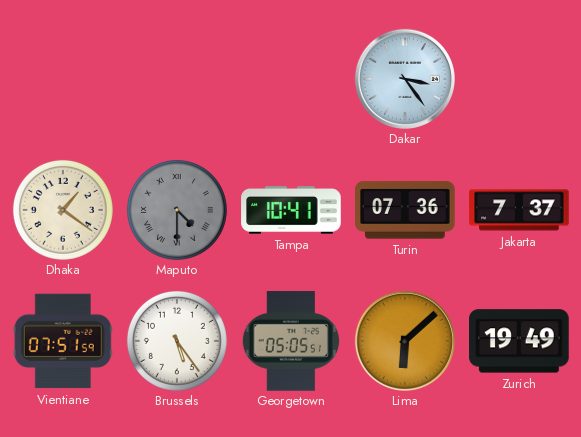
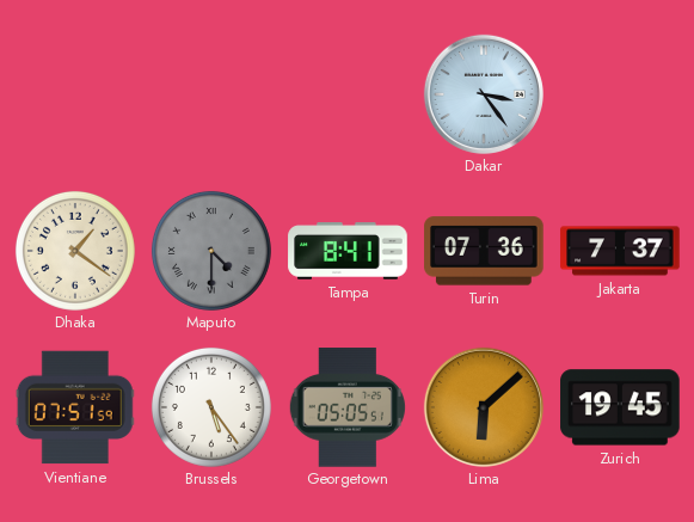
Tampa: 10:41 -> 8:41
Zurich: 19:49 -> 19:45
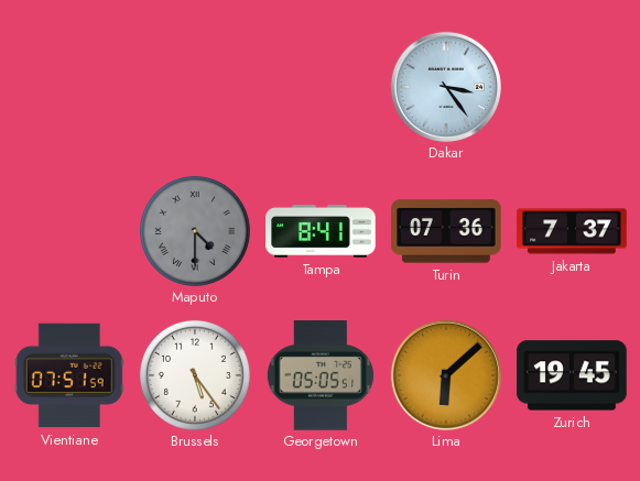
Dhaka: 1:21 -> none
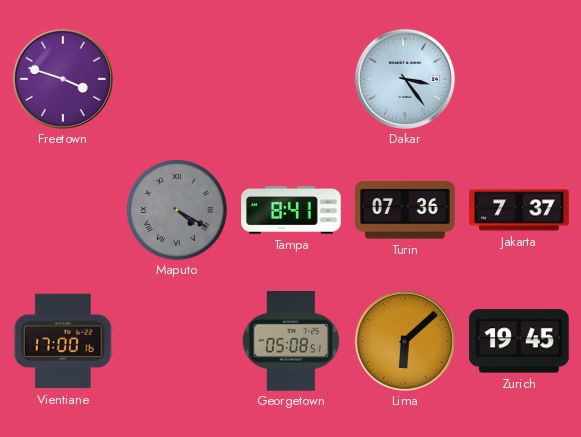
Freetown: none -> 3:48
Maputo: 4:30 -> 4:20
Vientiane: 07:51 -> 17:00
Brussels: 5:24 -> none
Georgetown: 05:05 -> 05:08
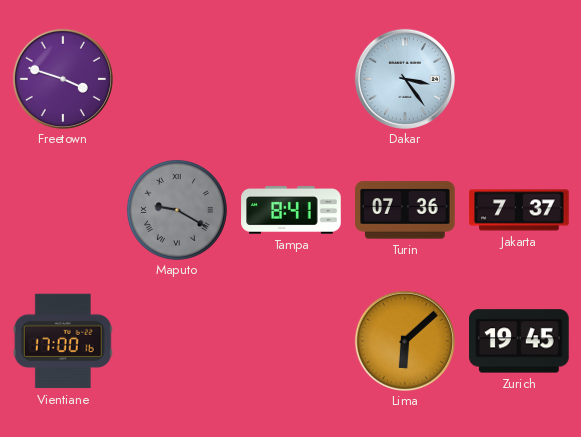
Maputo: 4:20 -> 9:20
Georgetown: 05:08 -> none
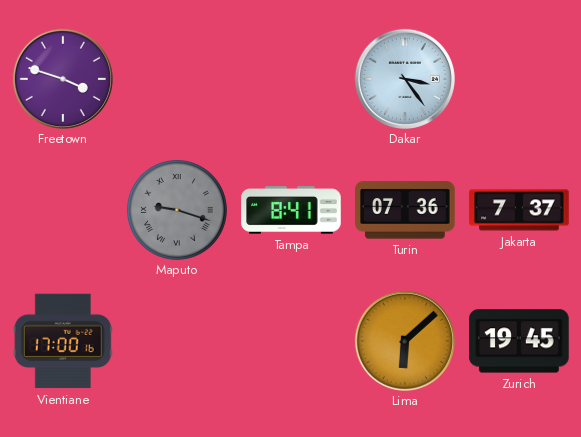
Maputo: 9:20 -> 9:18
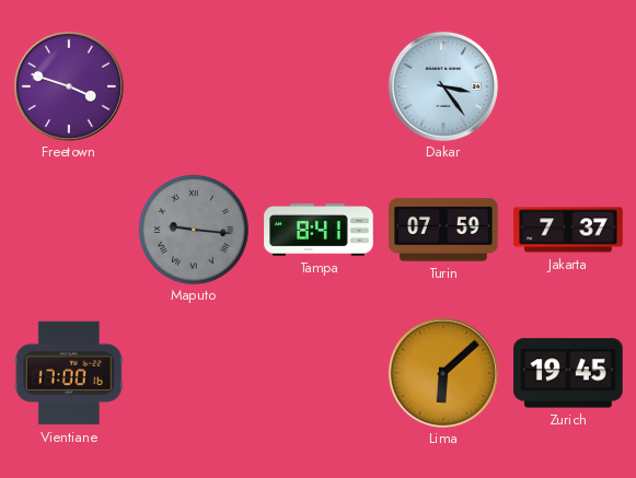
Maputo: 9:18 -> 9:16
Turin: 07:36 -> 07:59
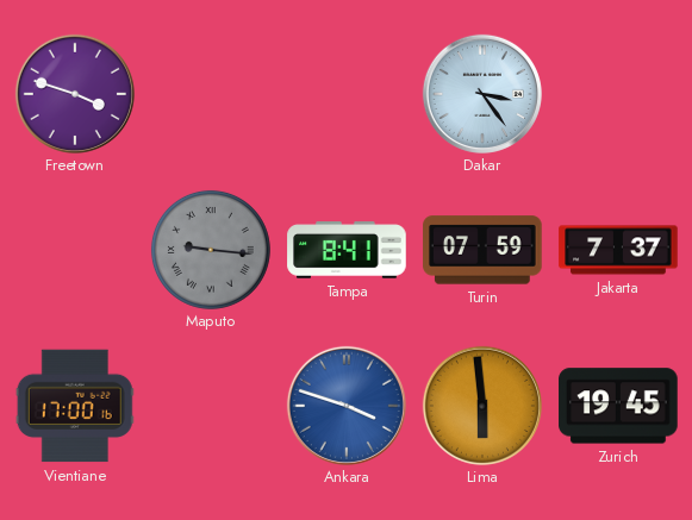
Ankara: none -> 3:48
Lima: 6:08 -> 5:59
